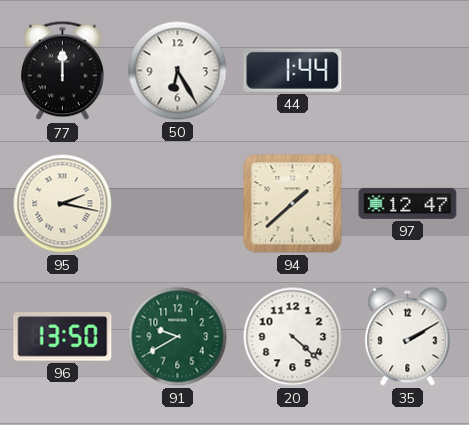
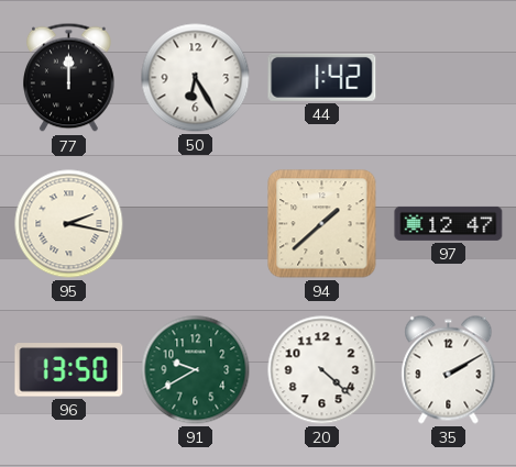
44: 1:44 -> 1:42
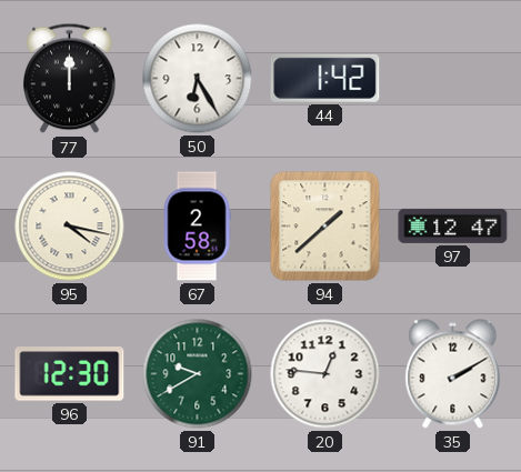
95: 2:17 -> 4:17
67: none -> 2:58
96: 13:50 -> 12:30
20: 4:22 -> 12:46
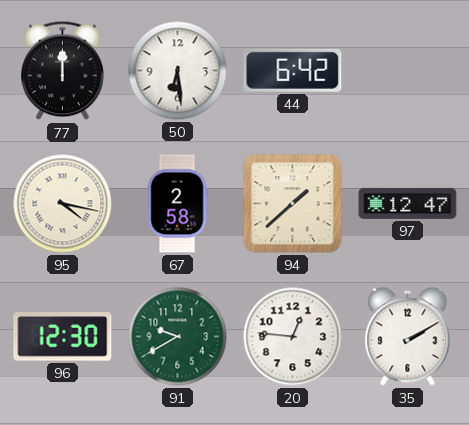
50: 6:25 -> 6:29
44: 1:42 -> 6:42
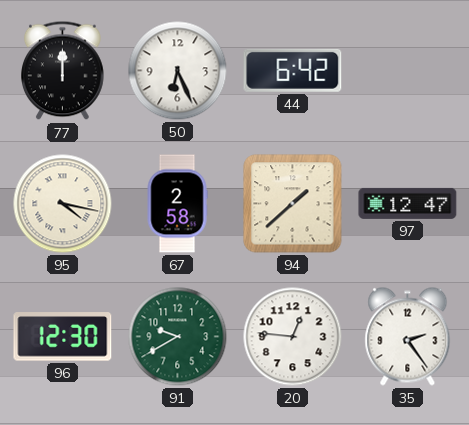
50: 6:29 -> 6:26
35: 2:10 -> 2:24
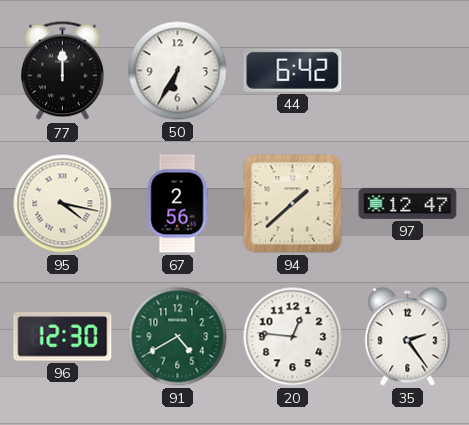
50: 6:26 -> 6:35
67: 2:58 -> 2:56
91: 9:40 -> 4:40
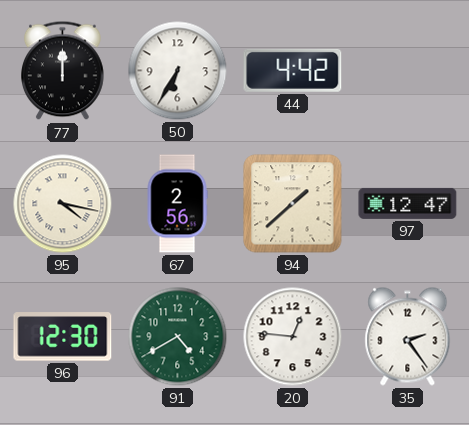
44: 6:42 -> 4:42
